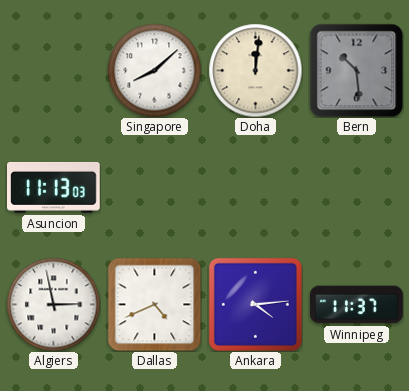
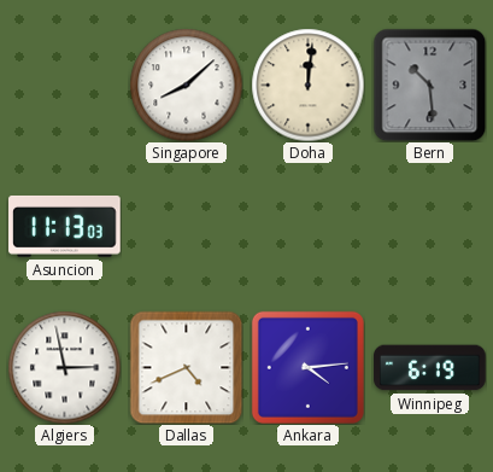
Winnipeg: 11:37 -> 6:19
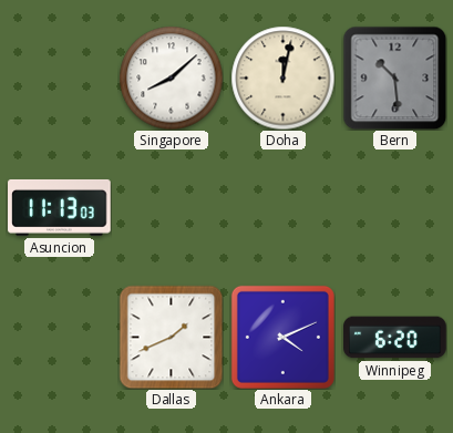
Doha: 12:01 -> 12:02
Algiers: 2:58 -> none
Dallas: 4:41 -> 1:41
Ankara: 4:14 -> 4:11
Winnipeg: 6:19 -> 6:20
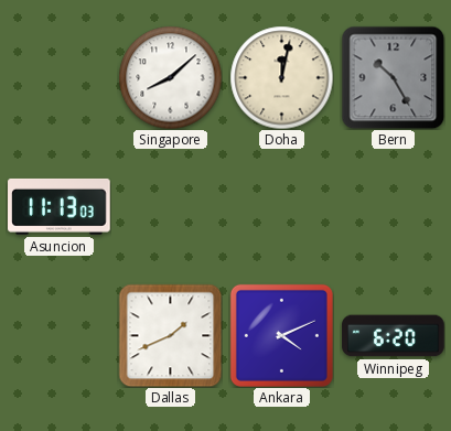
Bern: 10:29 -> 10:25
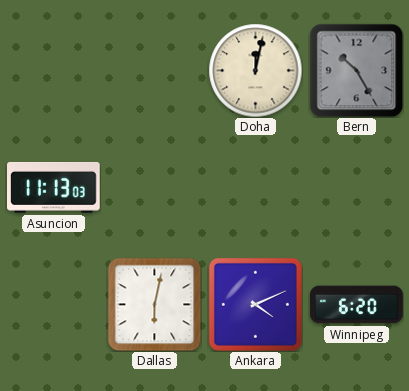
Singapore: 8:08 -> none
Dallas: 1:41 -> 6:02
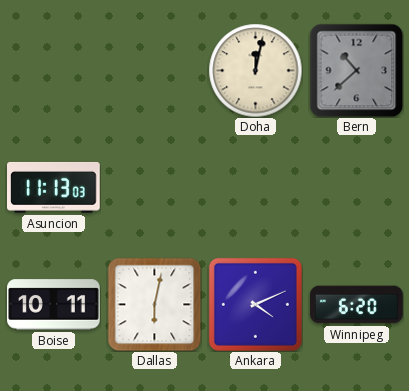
Bern: 10:25 -> 10:38
Boise: none -> 10:11
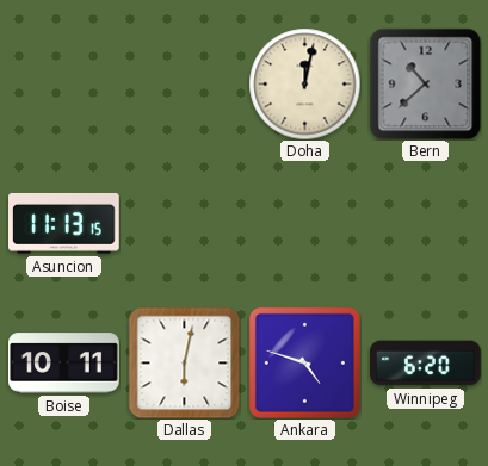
Asuncion: 11:13:03 -> 11:13:15
Ankara: 4:11 -> 4:48
